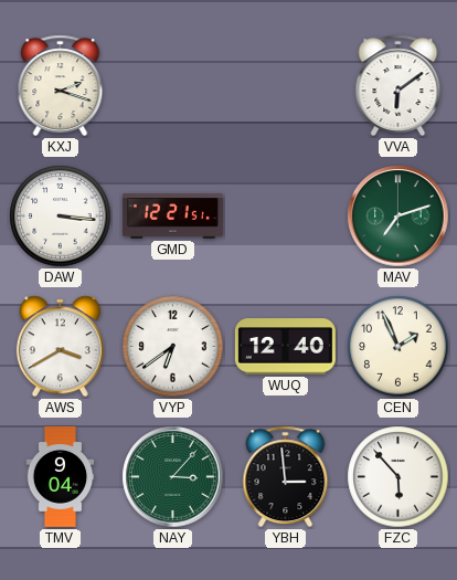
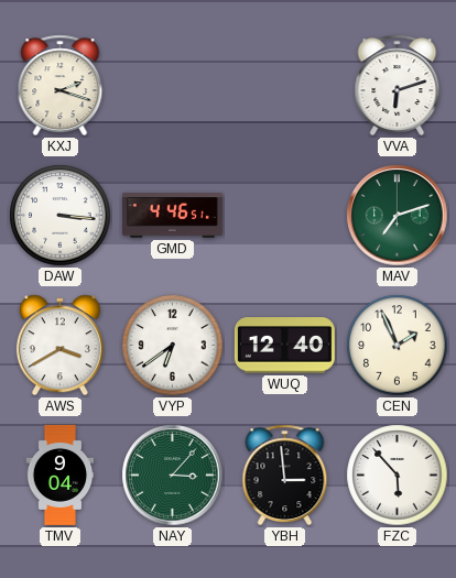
VVA: 6:09 -> 6:12
GMD: 12:21 -> 4:46
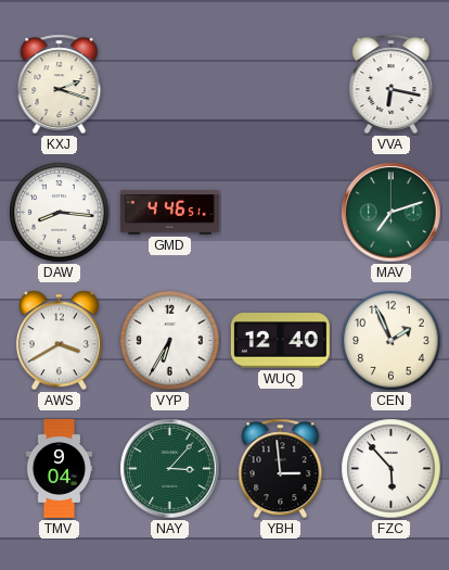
VVA: 6:12 -> 6:17
DAW: 3:16 -> 8:16
VYP: 6:39 -> 6:35
